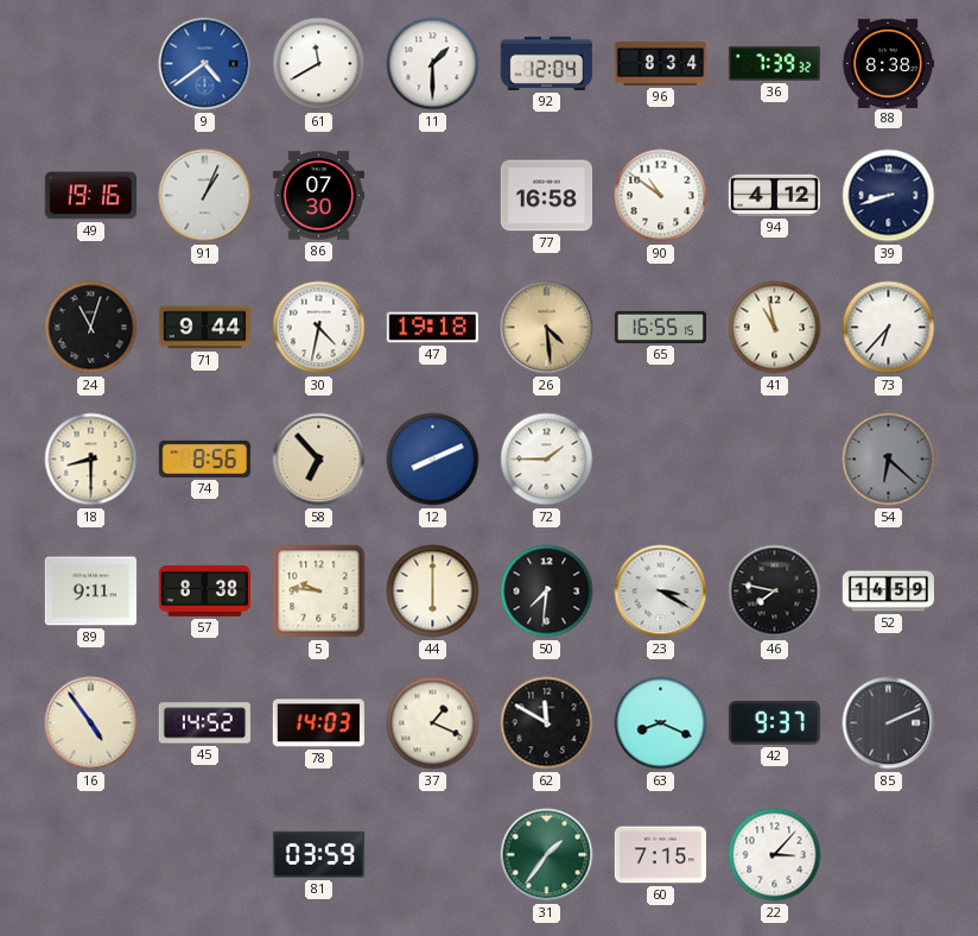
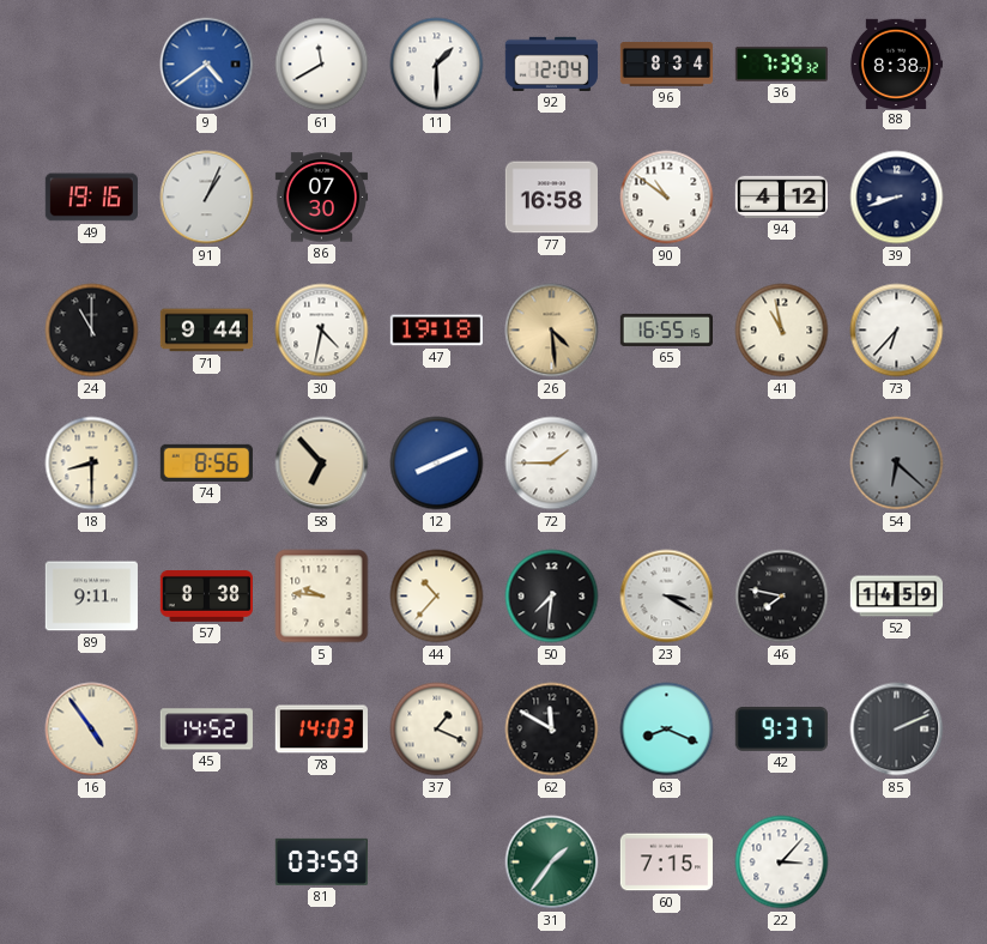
24: 11:03 -> 11:00
44: 6:00 -> 10:37
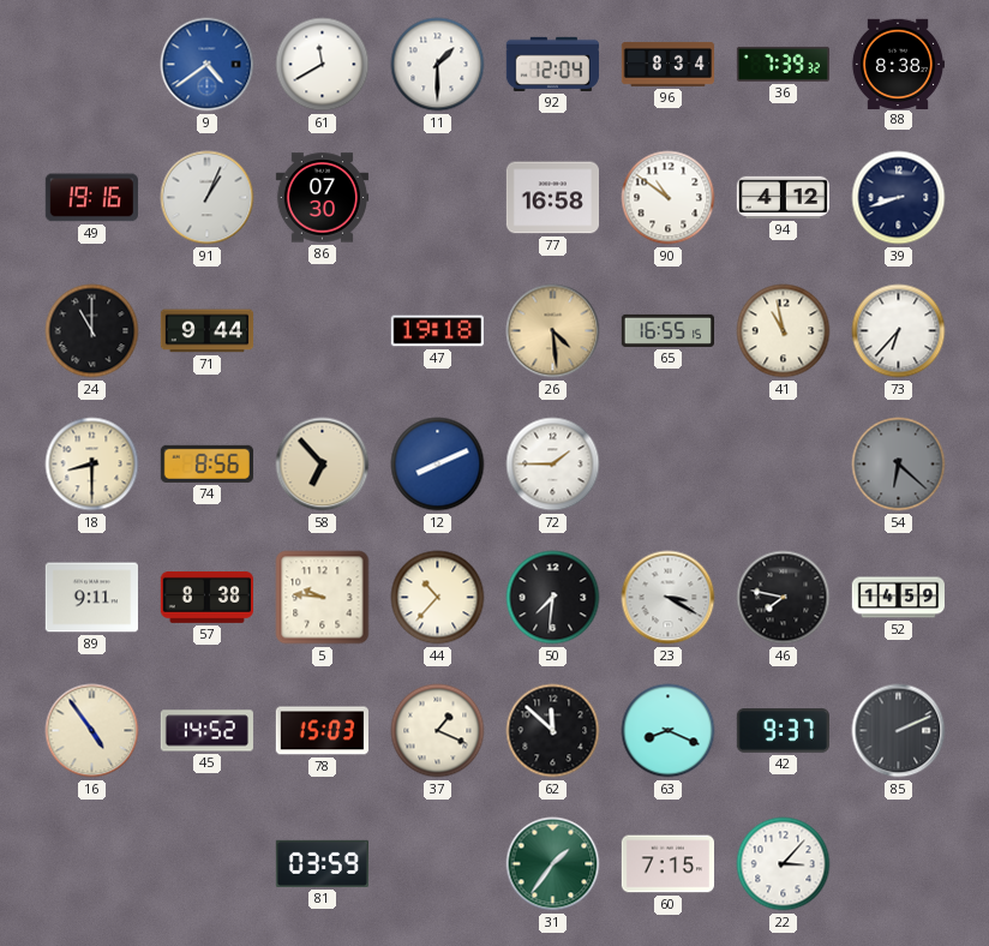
30: 4:32 -> none
78: 14:03 -> 15:03
62: 11:50 -> 11:52
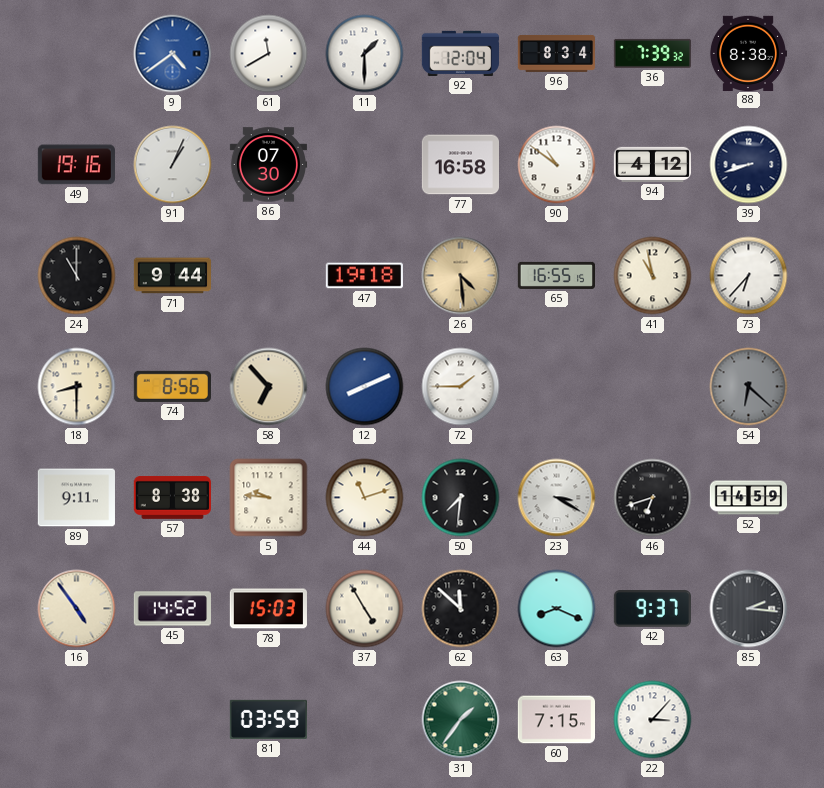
44: 10:37 -> 11:12
46: 7:47 -> 6:42
37: 1:19 -> 4:55
85: 2:11 -> 2:16
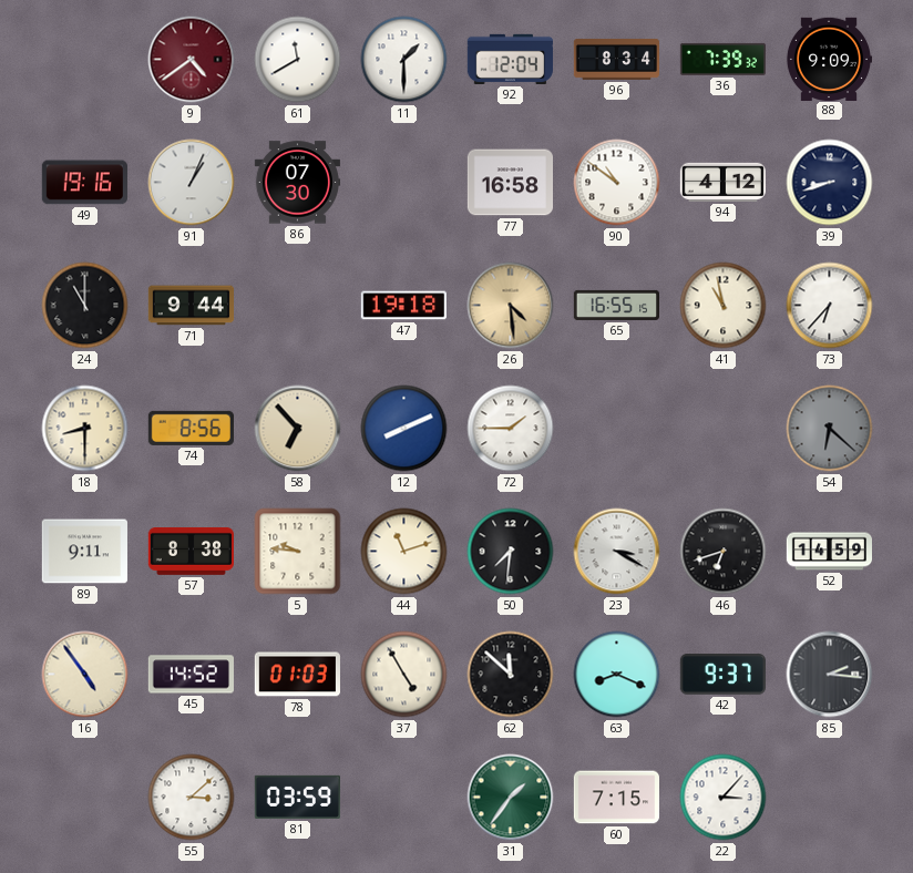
9 dial: blue -> burgundy
88: 8:38 -> 9:09
78: 15:03 -> 01:03
55: none -> 3:08
